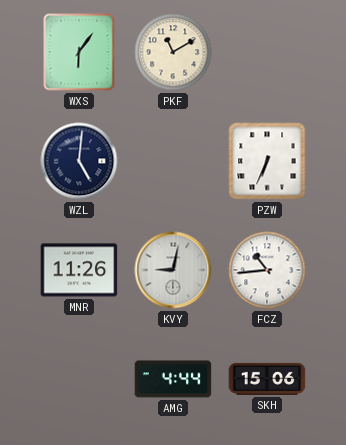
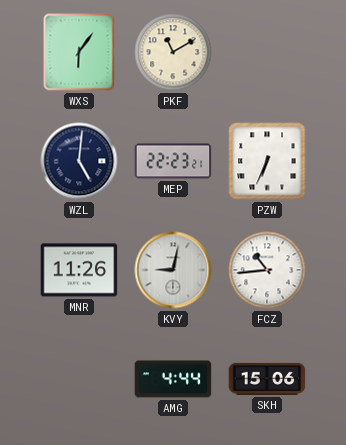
MEP: none -> 22:23
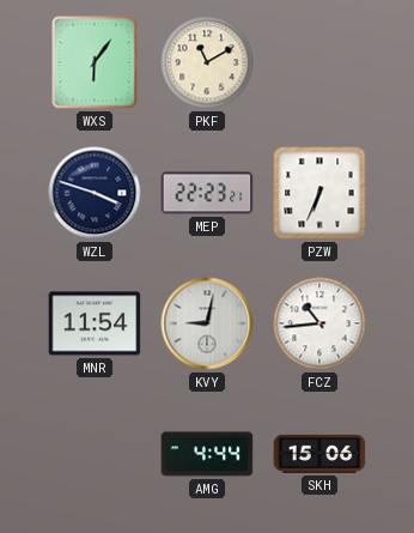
WZL: 5:01 -> 3:48
MNR: 11:26 -> 11:54
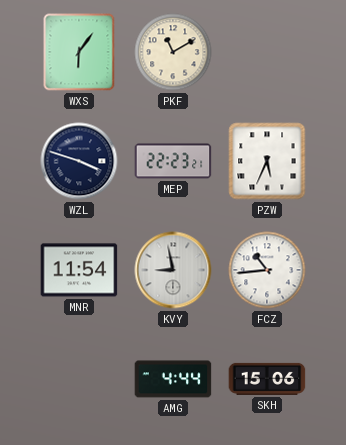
PZW: 6:34 -> 5:34
KVY: 9:02 -> 8:58
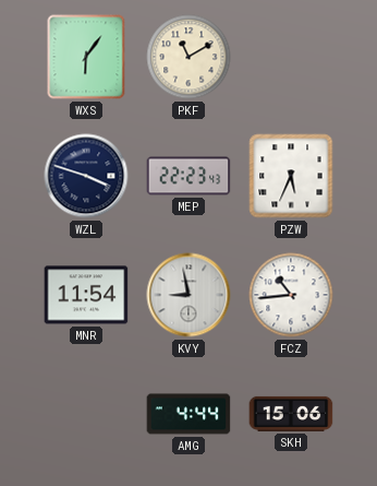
MEP: 22:23:21 -> 22:23:43
